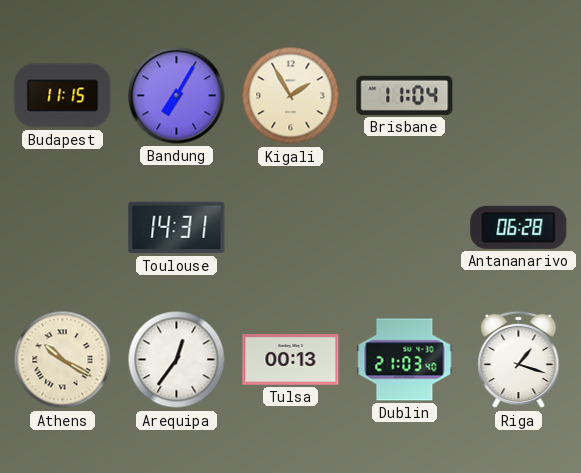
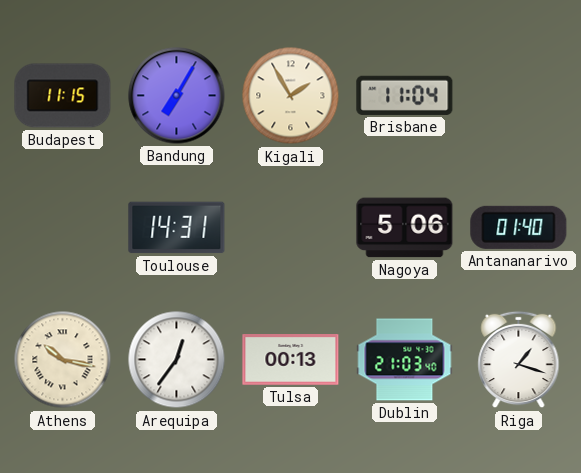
Nagoya: none -> 5:06
Antananarivo: 06:28 -> 01:40
Athens: 10:20 -> 10:17
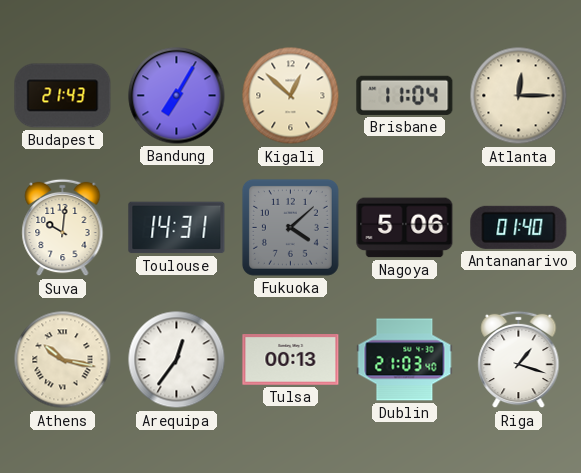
Budapest: 11:15 -> 21:43
Kigali: 1:55 -> 12:52
Atlanta: none -> 12:15
Suva: none -> 10:01
Fukuoka: none -> 4:08
